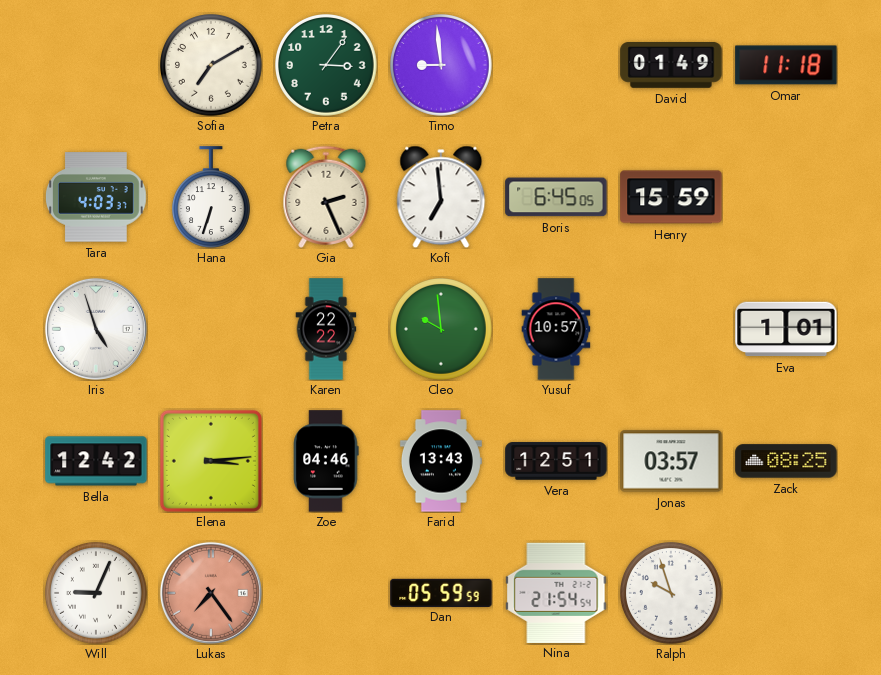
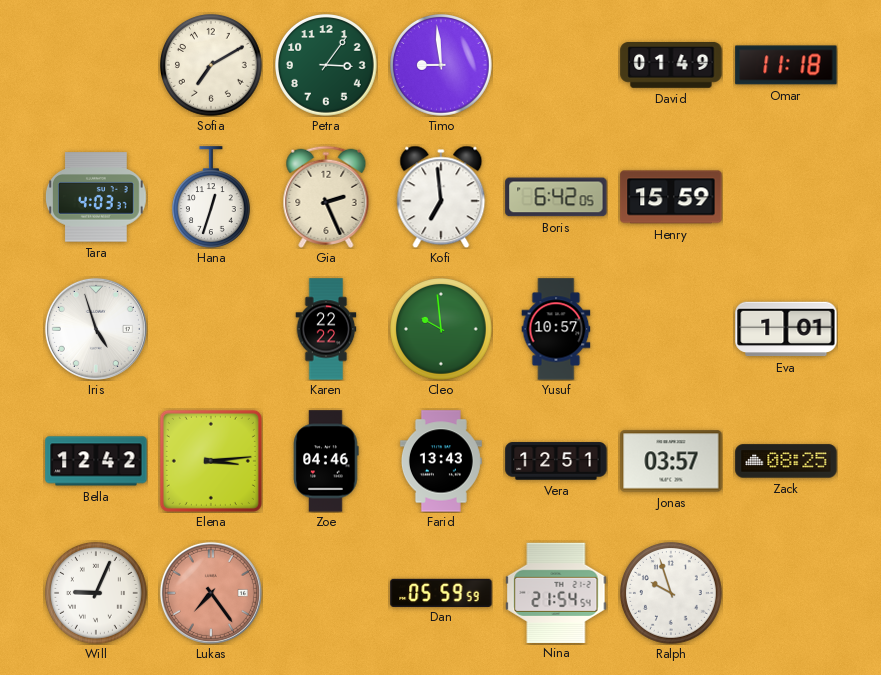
Hana: 6:33 -> 12:33
Boris: 6:45 -> 6:42
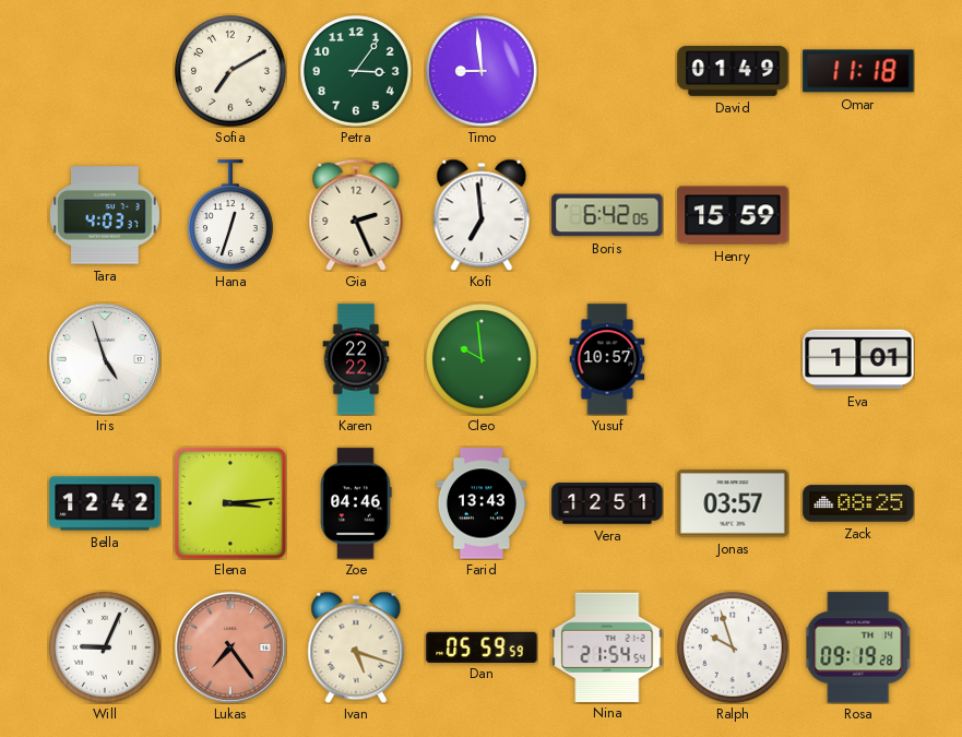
Ivan: none -> 5:18
Rosa: none -> 09:19
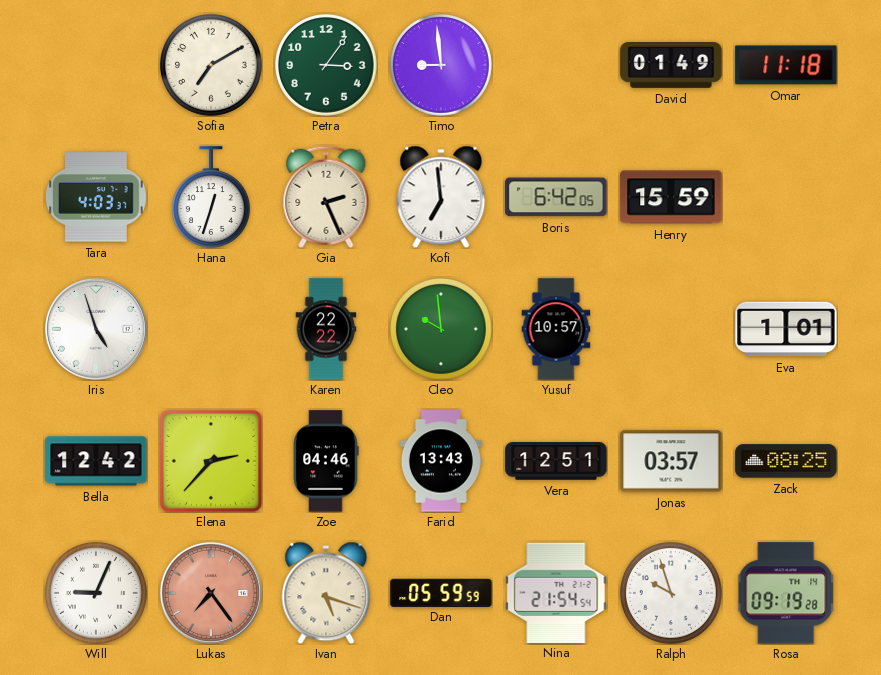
Elena: 3:14 -> 2:37
